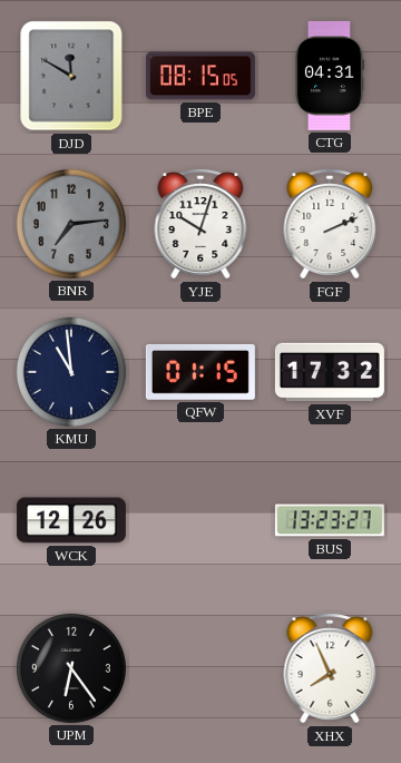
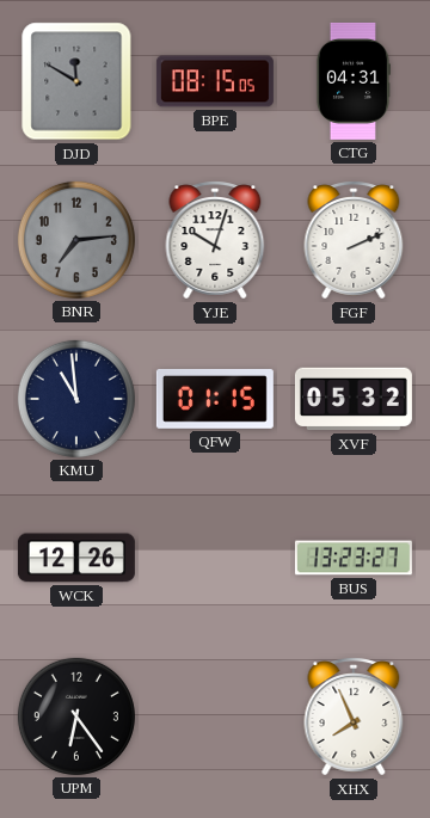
XVF: 17:32 -> 05:32
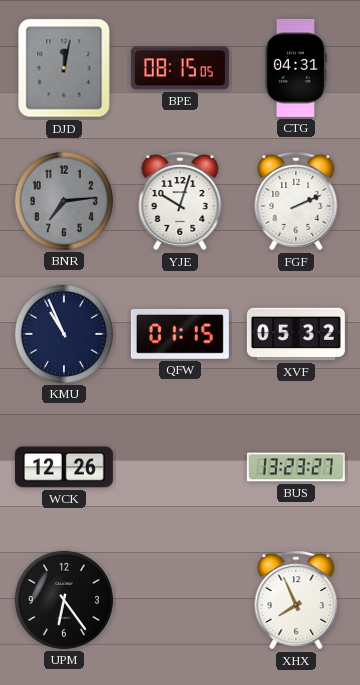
DJD: 11:50 -> 12:02
KMU: 10:59 -> 10:56
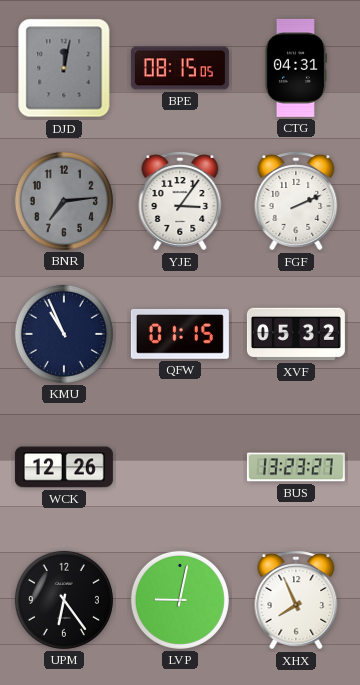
YJE: 10:03 -> 3:06
LVP: none -> 9:02
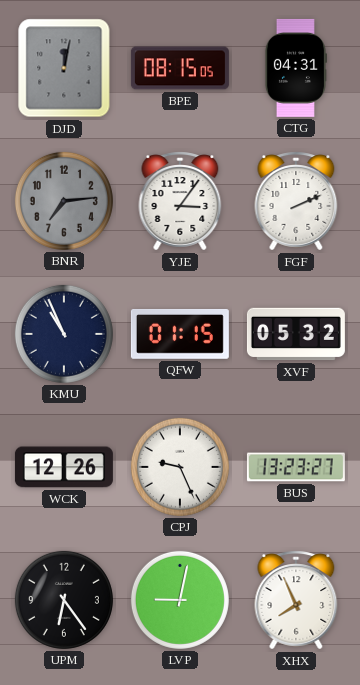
CPJ: none -> 9:26
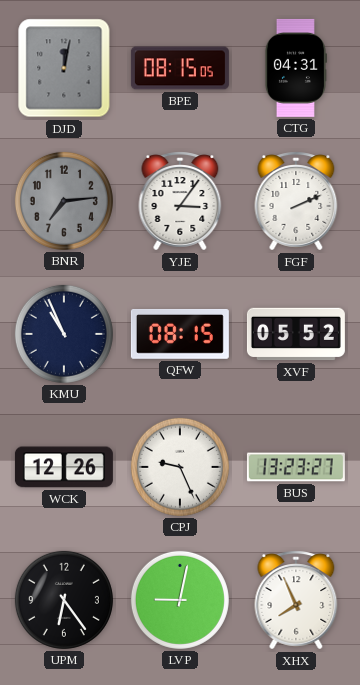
QFW: 01:15 -> 08:15
XVF: 05:32 -> 05:52
